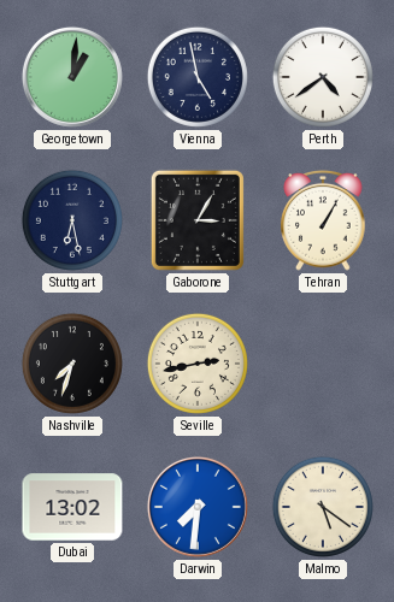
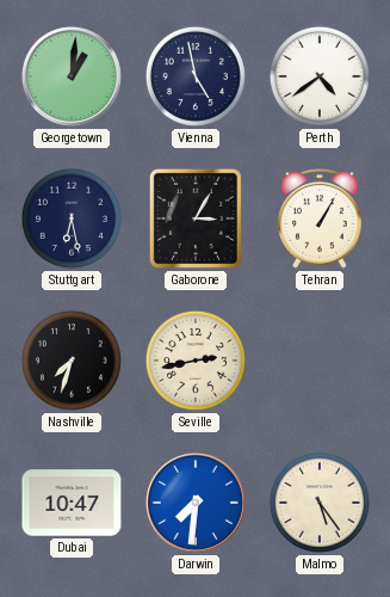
Dubai: 13:02 -> 10:47
Malmo: 5:21 -> 5:24
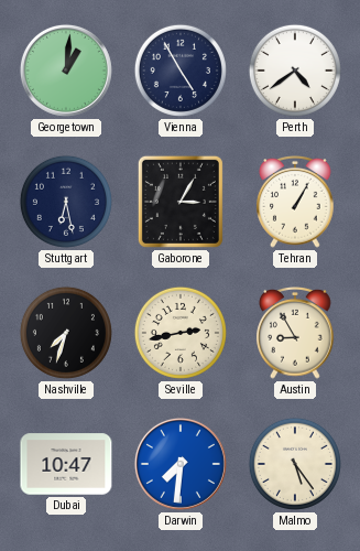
Vienna: 4:58 -> 4:55
Austin: none -> 8:55
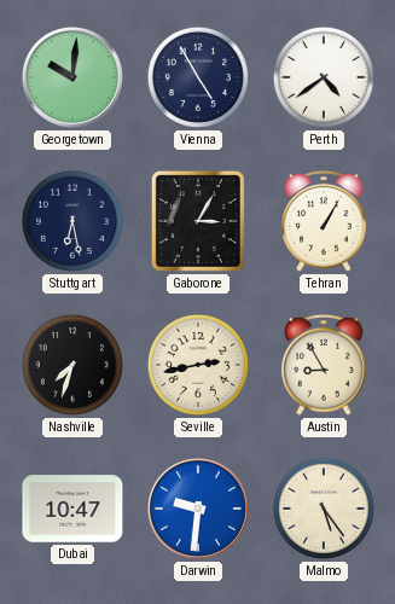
Georgetown: 1:01 -> 10:01
Darwin: 7:31 -> 9:31
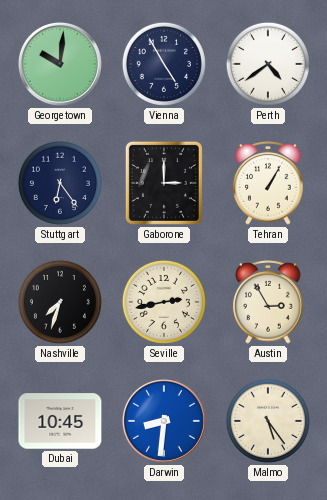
Stuttgart: 6:28 -> 6:24
Gaborone: 3:05 -> 3:00
Austin: 8:55 -> 2:55
Dubai: 10:47 -> 10:45
Darwin: 9:31 -> 8:31
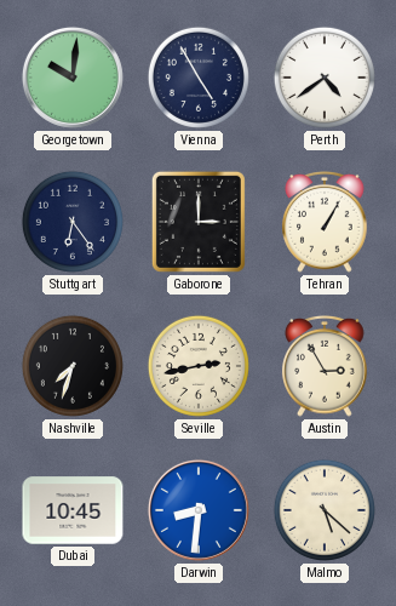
Malmo: 5:24 -> 5:22
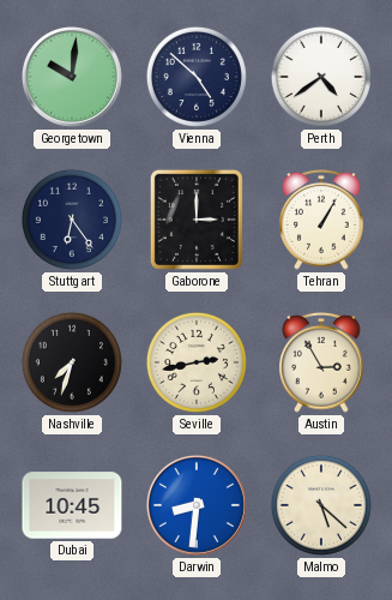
Vienna: 4:55 -> 4:52
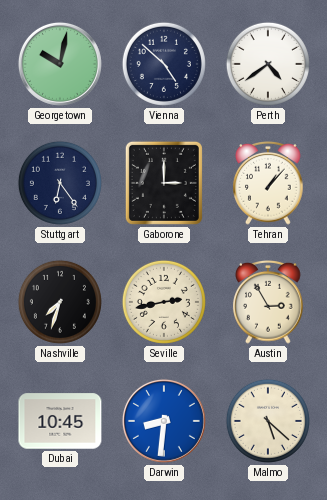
Georgetown: 10:01 -> 10:02
Tehran: 1:05 -> 1:07
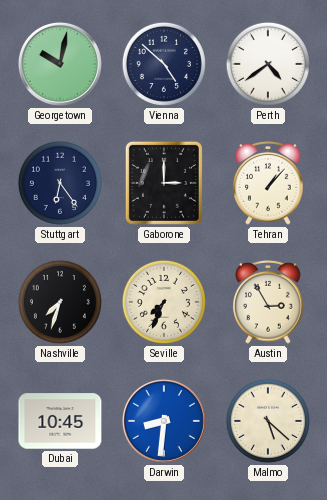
Seville: 2:43 -> 7:34
